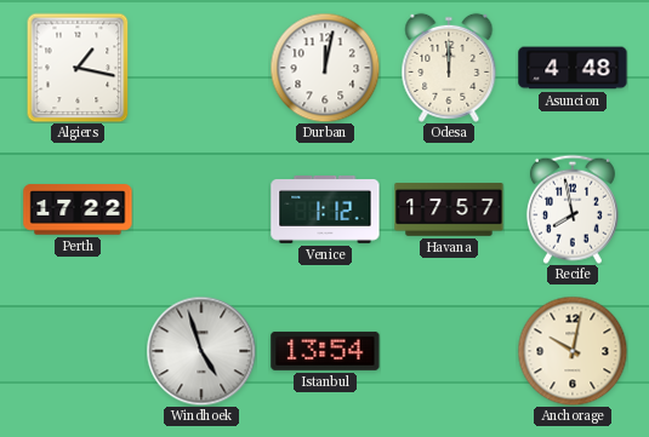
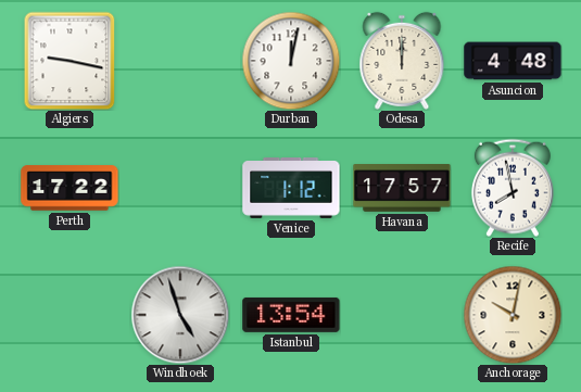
Algiers: 1:17 -> 9:17
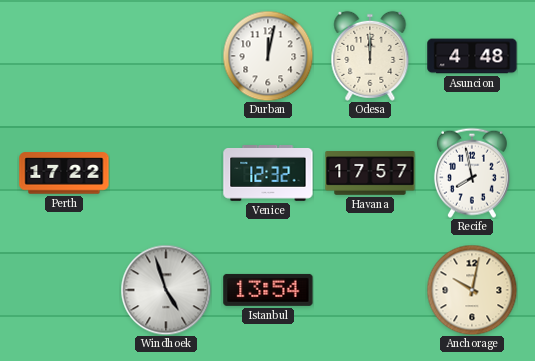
Algiers: 9:17 -> none
Venice: 1:12 -> 12:32
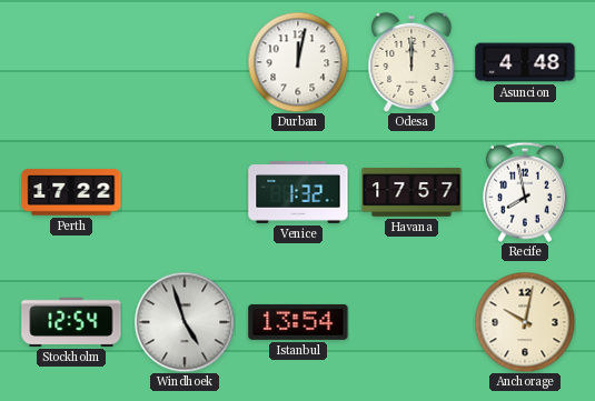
Venice: 12:32 -> 1:32
Stockholm: none -> 12:54
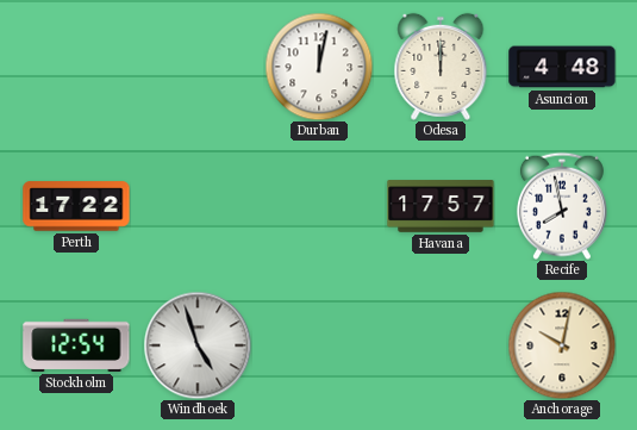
Venice: 1:32 -> none
Istanbul: 13:54 -> none
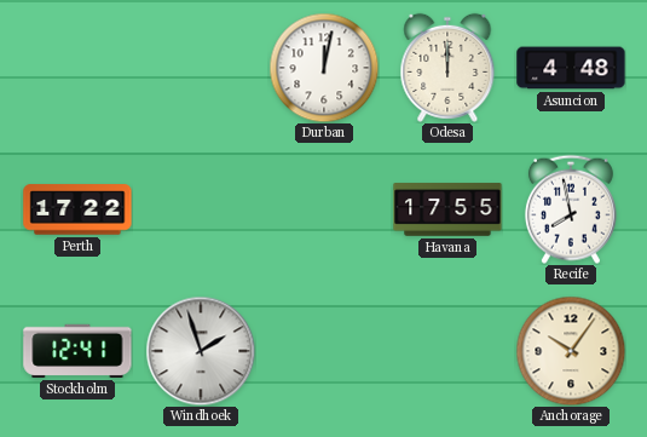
Havana: 17:57 -> 17:55
Stockholm: 12:54 -> 12:41
Windhoek: 4:57 -> 1:57
Anchorage: 10:02 -> 10:06
